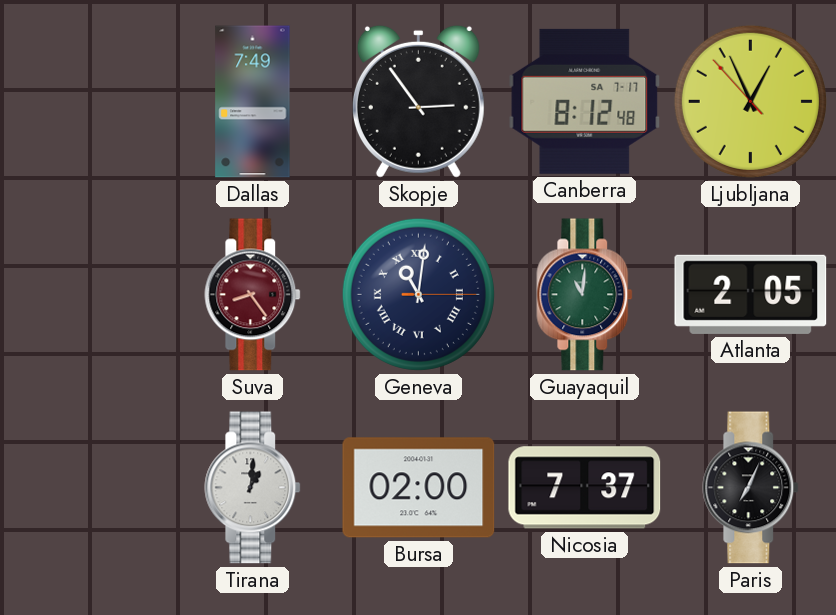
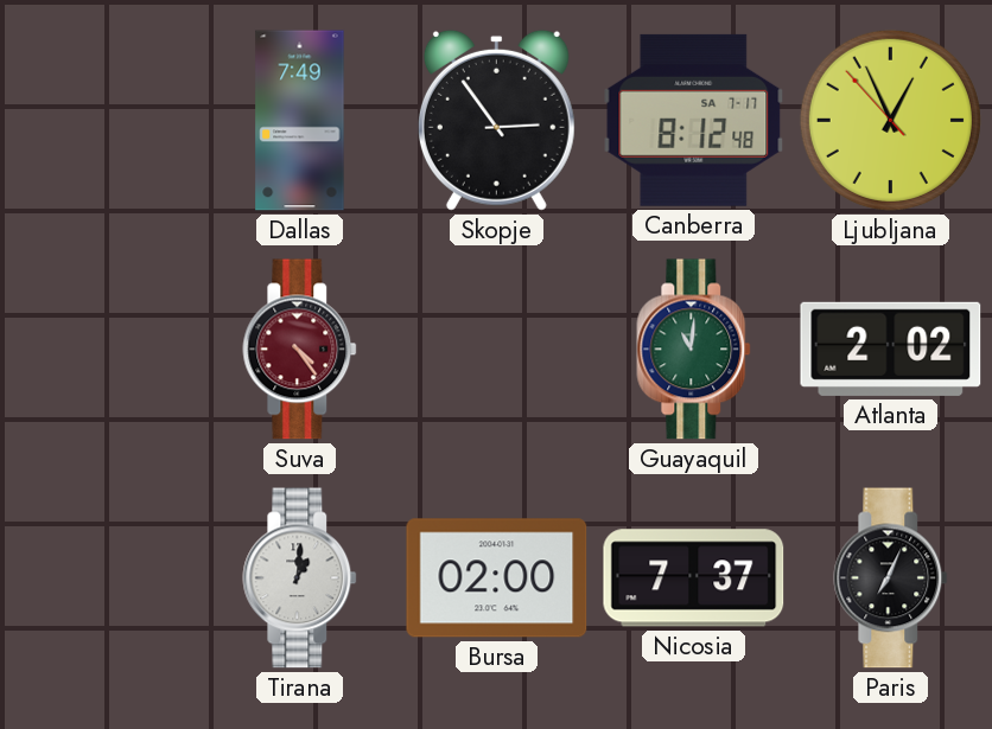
Suva: 8:24 -> 4:24
Geneva: 11:01 -> none
Atlanta: 2:05 -> 2:02
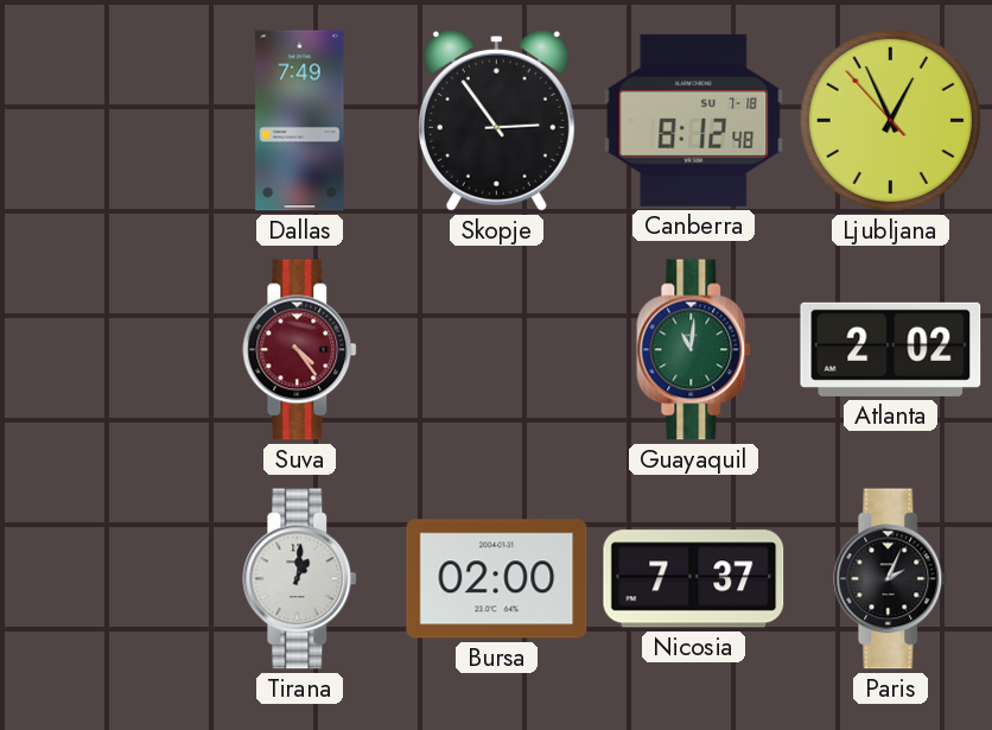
Canberra date: SA 7-17 -> SU 7-18
Paris: 7:04 -> 2:04
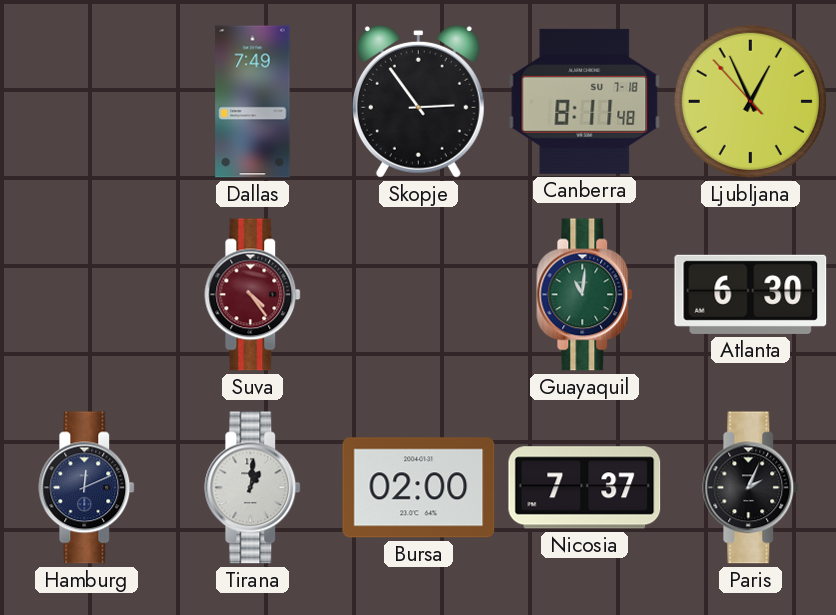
Canberra: 8:12 -> 8:11
Atlanta: 2:02 -> 6:30
Hamburg: none -> 12:11
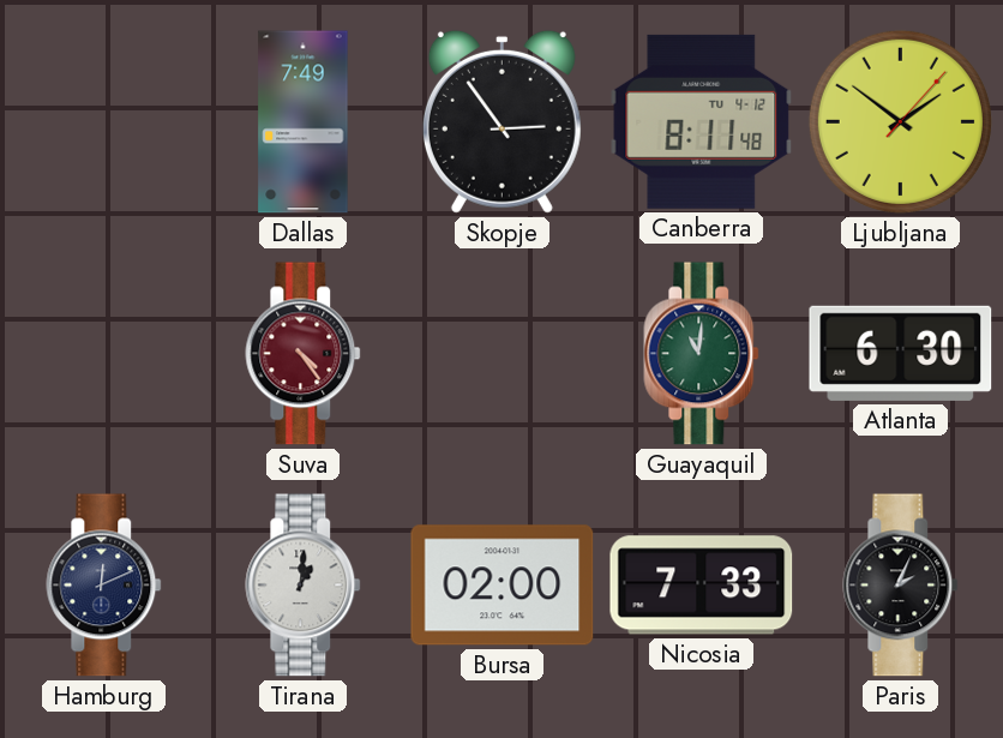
Canberra date: SU 7-18 -> TU 4-12
Ljubljana: 12:55 -> 1:51
Nicosia: 7:37 -> 7:33
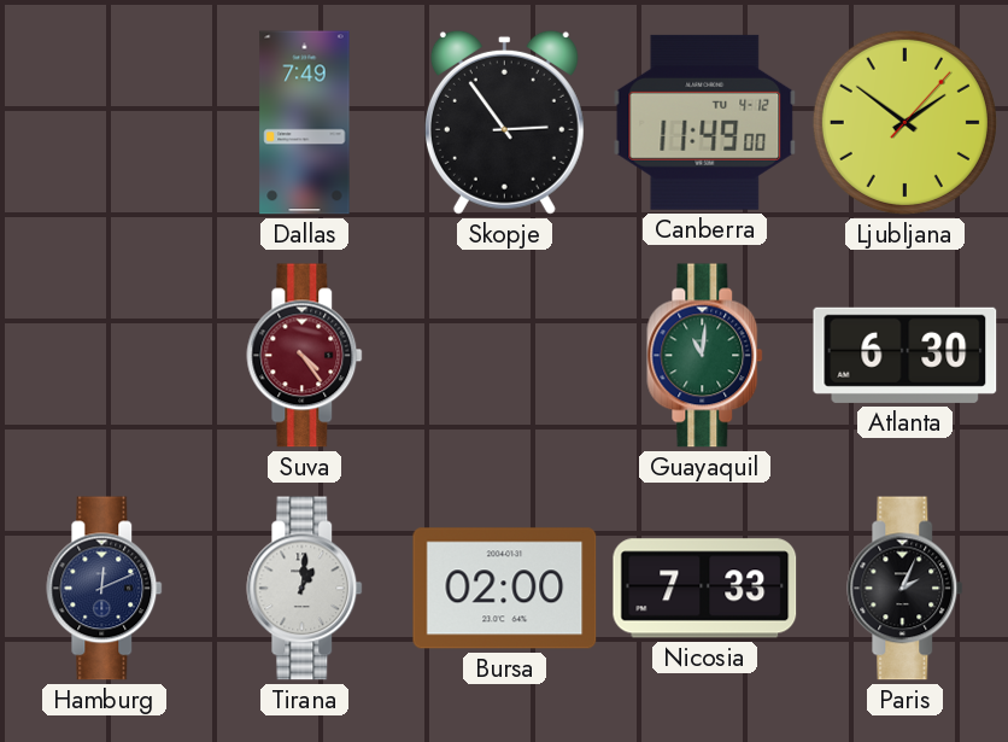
Canberra: 8:11 -> 11:49
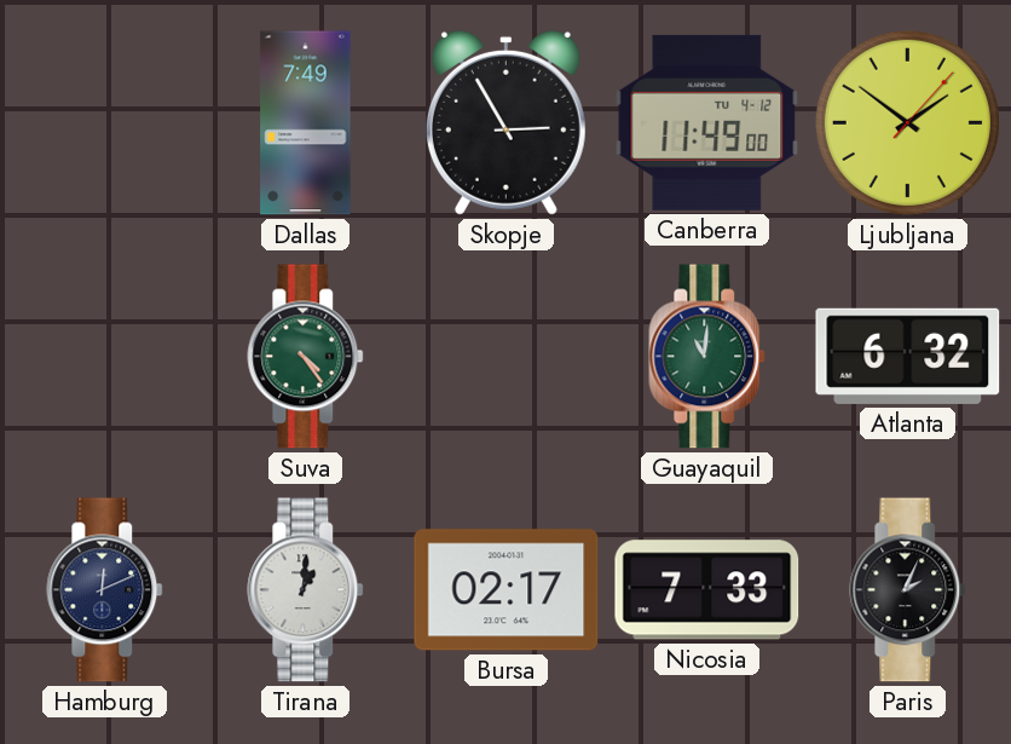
Skopje: 2:54 -> 2:55
Suva dial: burgundy -> green
Atlanta: 6:30 -> 6:32
Bursa: 02:00 -> 02:17
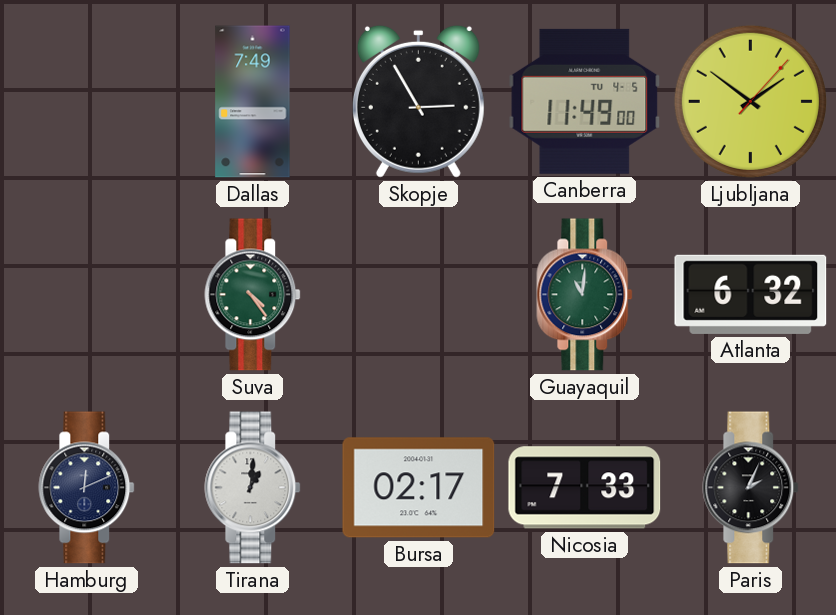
Canberra date: TU 4-12 -> TU 4-5
